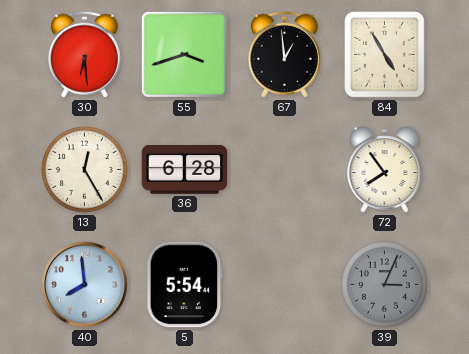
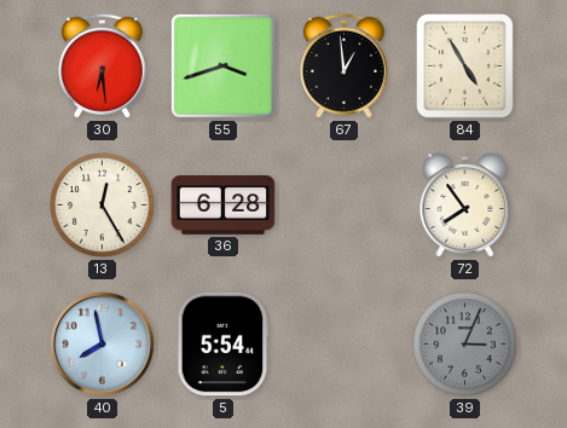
40: 7:59 -> 7:58
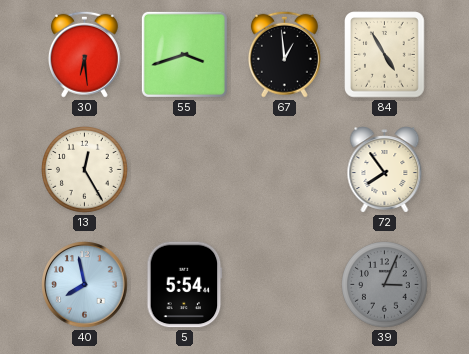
36: 6:28 -> none
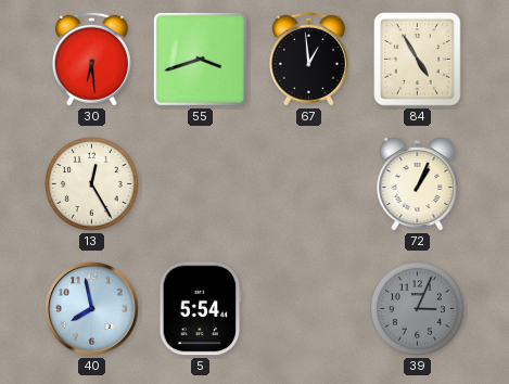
72: 7:54 -> 1:04
